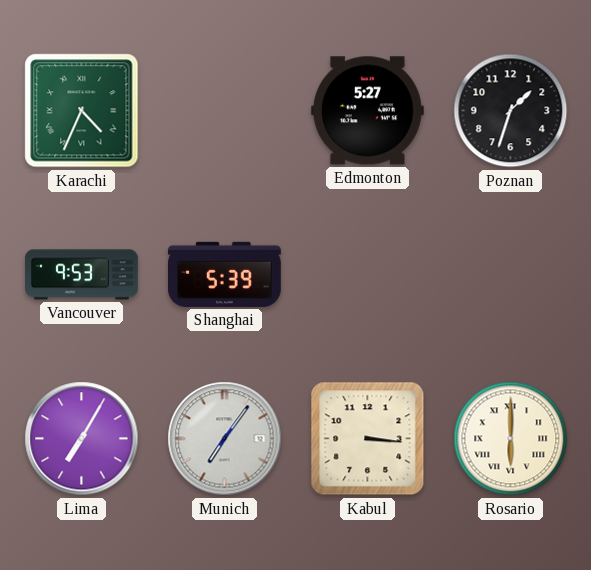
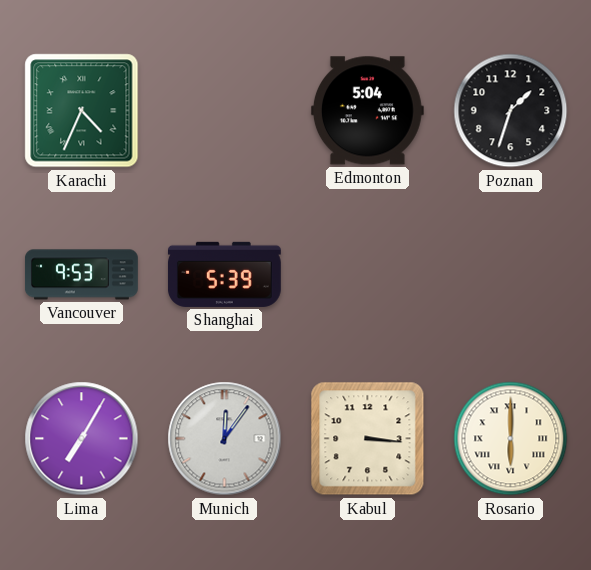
Edmonton: 5:27 -> 5:04
Munich: 7:06 -> 12:06
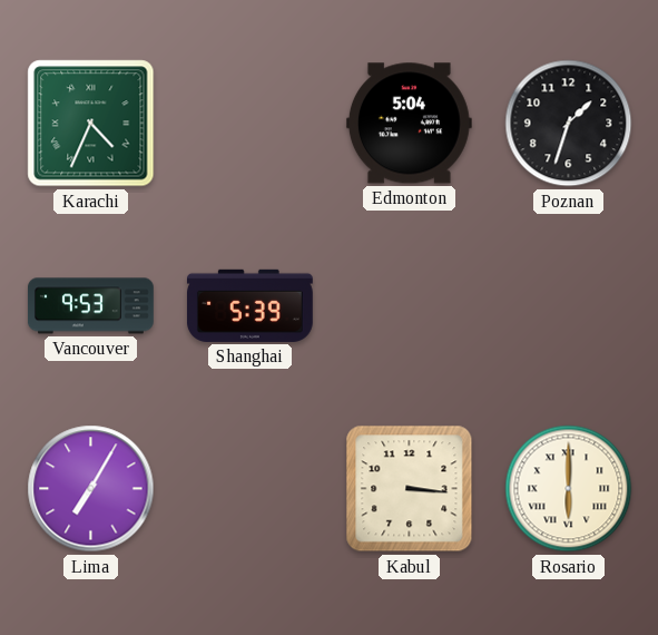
Munich: 12:06 -> none
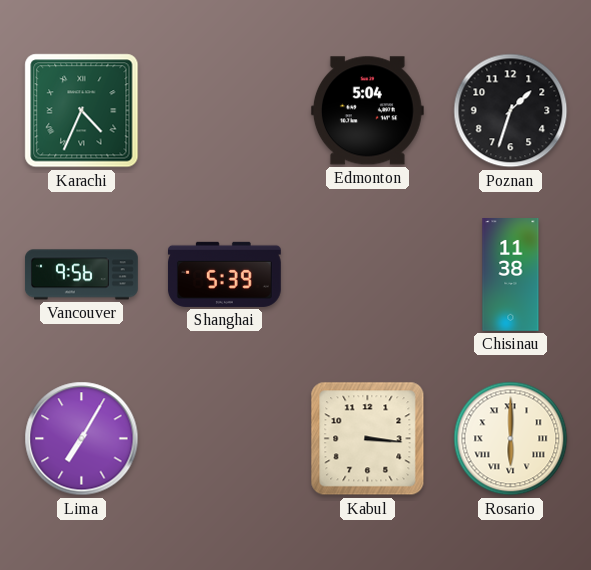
Vancouver: 9:53 -> 9:56
Chisinau: none -> 11:38
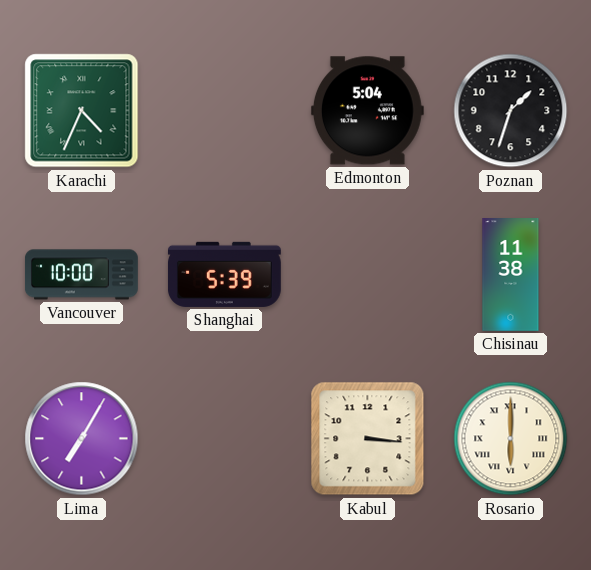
Vancouver: 9:56 -> 10:00
